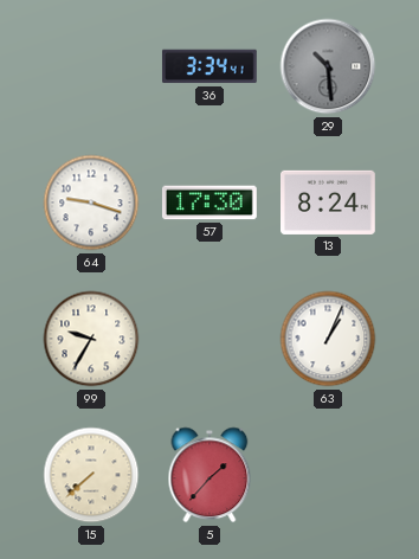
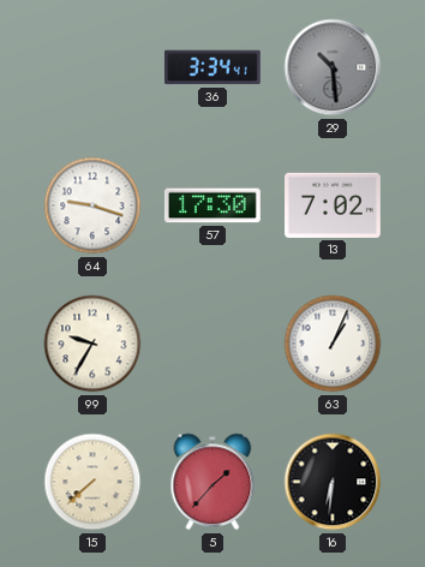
13: 8:24 -> 7:02
16: none -> 6:31
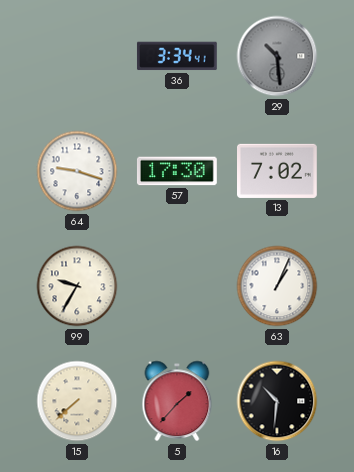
16: 6:31 -> 10:31
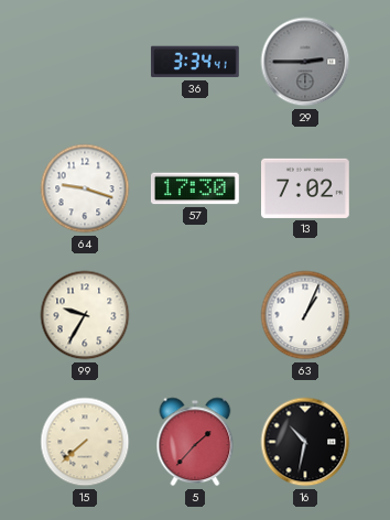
29: 10:29 -> 2:45
16: 10:31 -> 10:32
